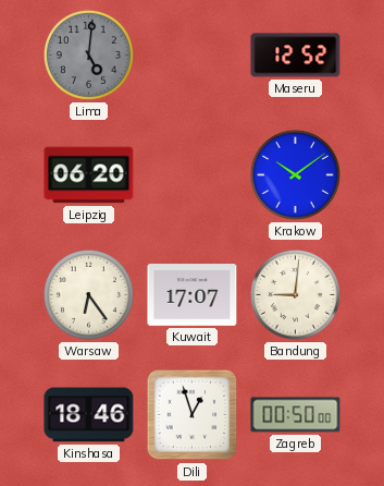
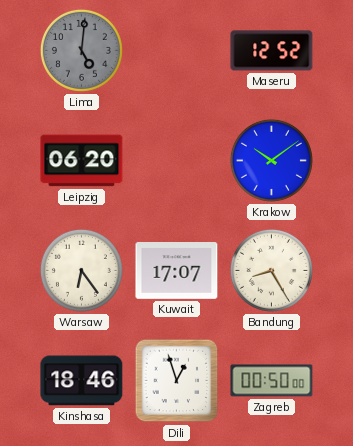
Bandung: 9:01 -> 8:25
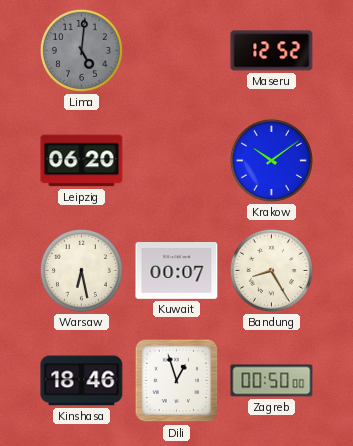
Warsaw: 6:24 -> 6:28
Kuwait: 17:07 -> 00:07
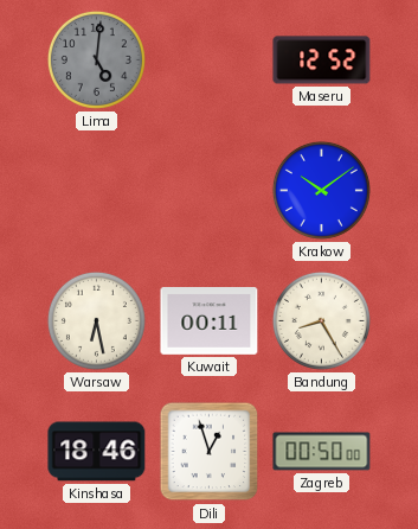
Leipzig: 06:20 -> none
Kuwait: 00:07 -> 00:11
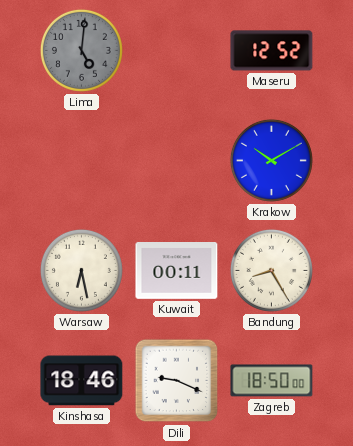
Krakow: 10:09 -> 10:10
Dili: 12:57 -> 9:19
Zagreb: 00:50 -> 18:50
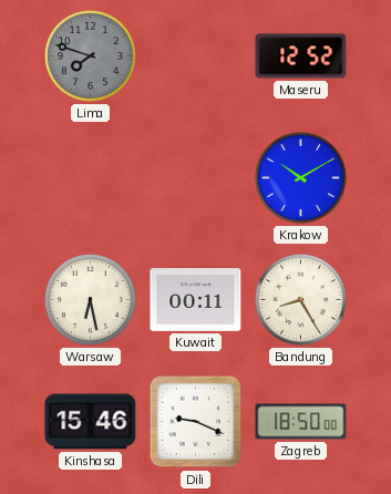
Lima: 5:01 -> 7:48
Kinshasa: 18:46 -> 15:46
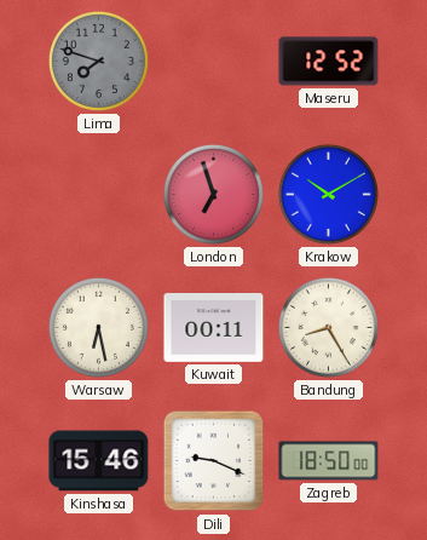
London: none -> 6:57
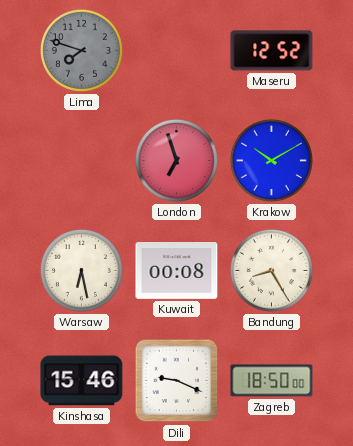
Kuwait: 00:11 -> 00:08
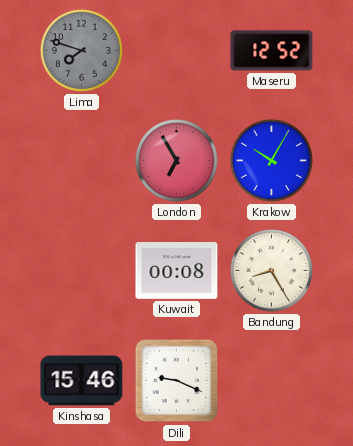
London: 6:57 -> 6:55
Krakow: 10:10 -> 10:05
Warsaw: 6:28 -> none
Zagreb: 18:50 -> none
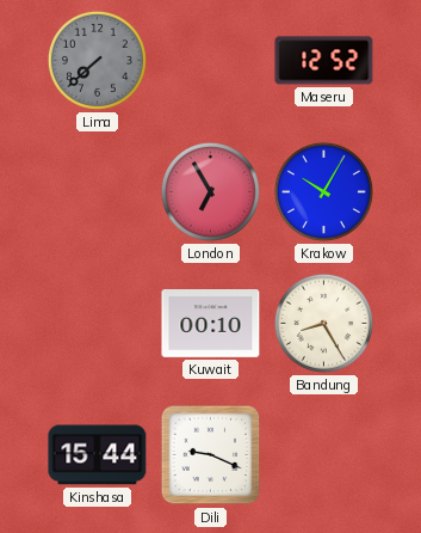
Lima: 7:48 -> 7:38
Kuwait: 00:08 -> 00:10
Kinshasa: 15:46 -> 15:44
